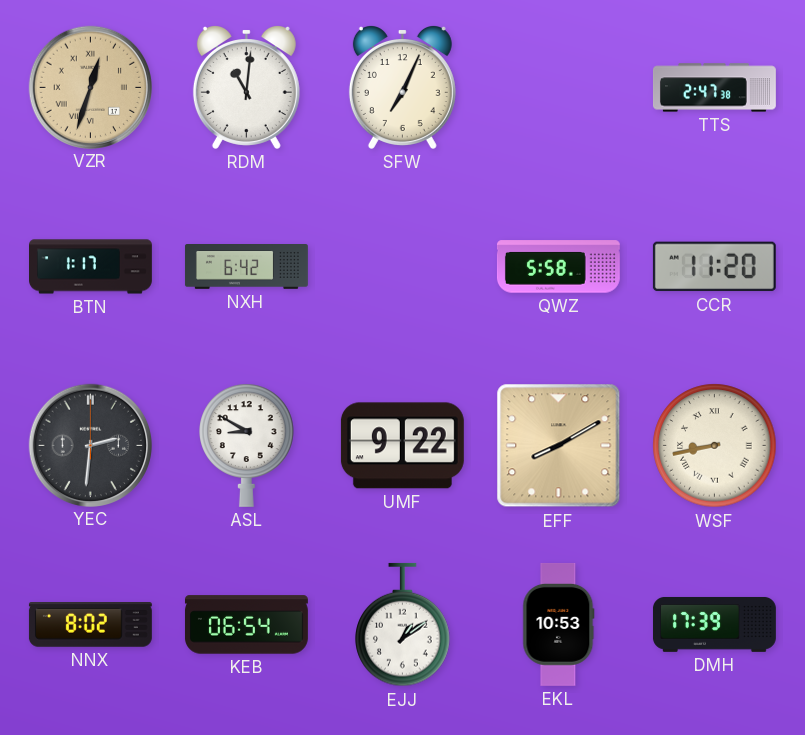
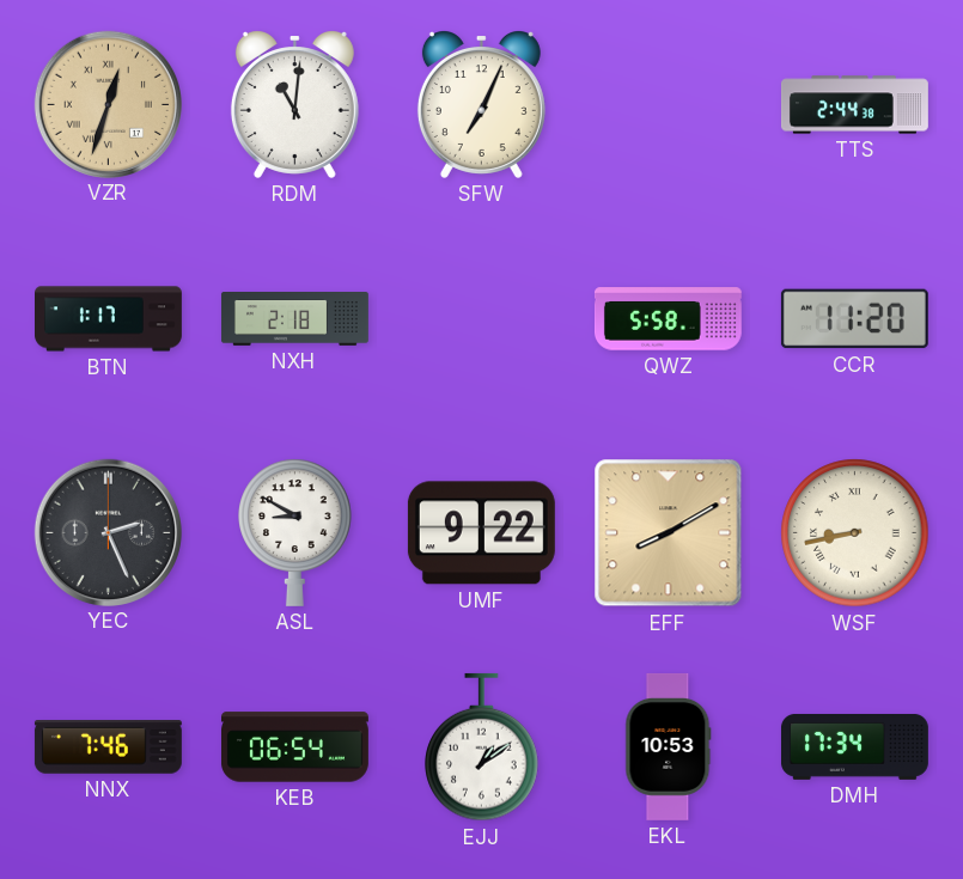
TTS: 2:47 -> 2:44
NXH: 6:42 -> 2:18
YEC: 2:31 -> 2:26
NNX: 8:02 -> 7:46
DMH: 17:39 -> 17:34
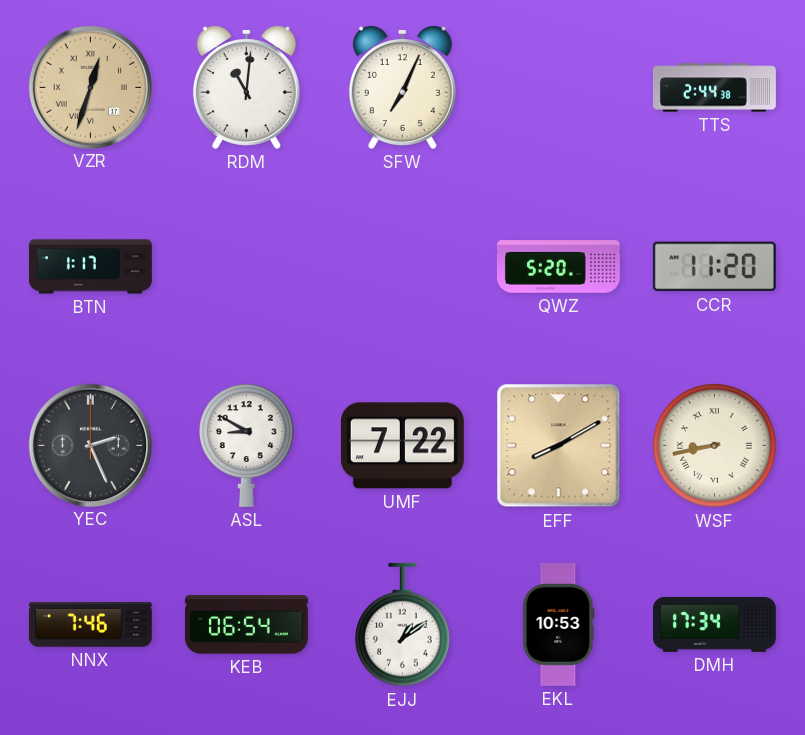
NXH: 2:18 -> none
QWZ: 5:58 -> 5:20
UMF: 9:22 -> 7:22
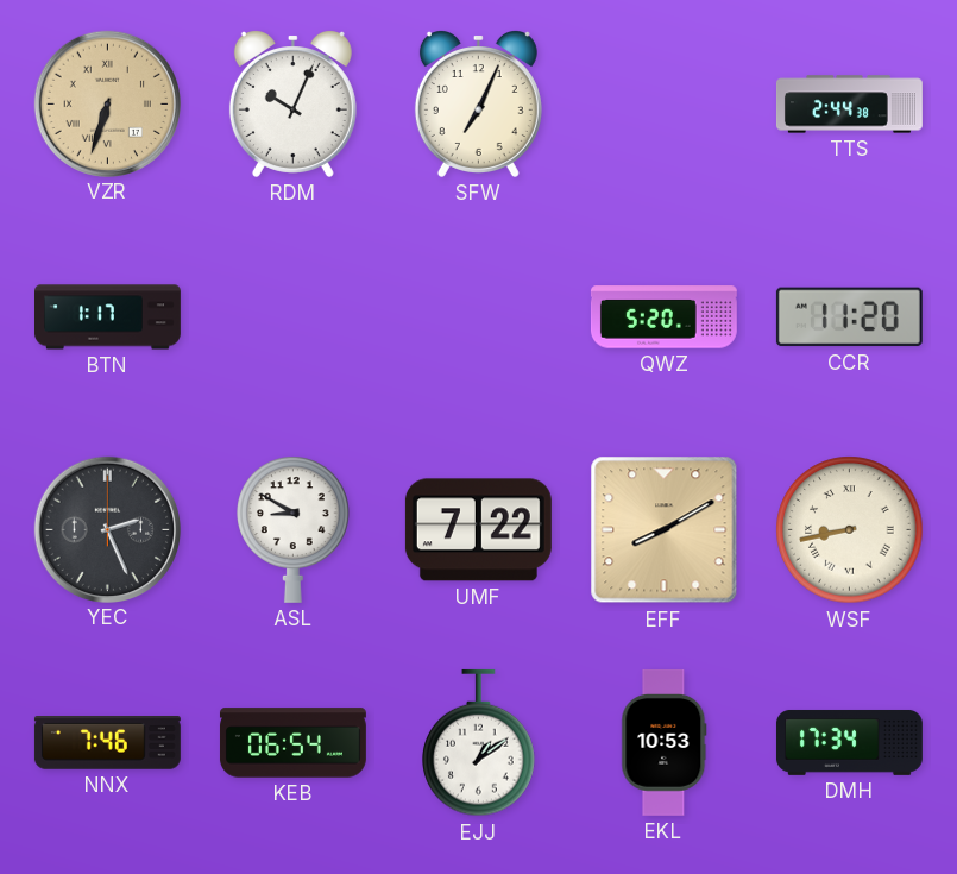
VZR: 12:33 -> 6:33
RDM: 11:01 -> 10:04
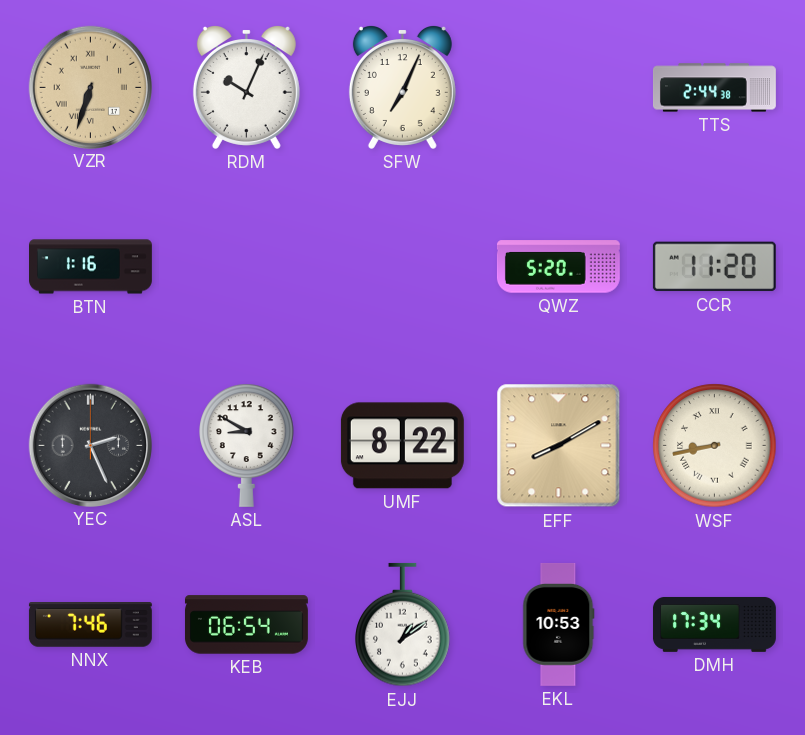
BTN: 1:17 -> 1:16
UMF: 7:22 -> 8:22
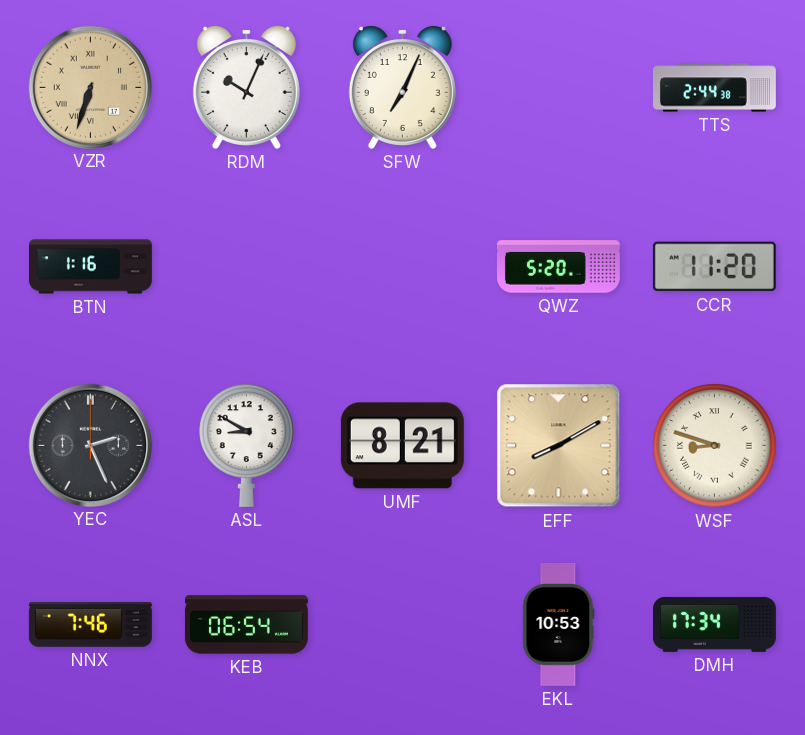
UMF: 8:22 -> 8:21
WSF: 8:43 -> 8:48
EJJ: 1:09 -> none
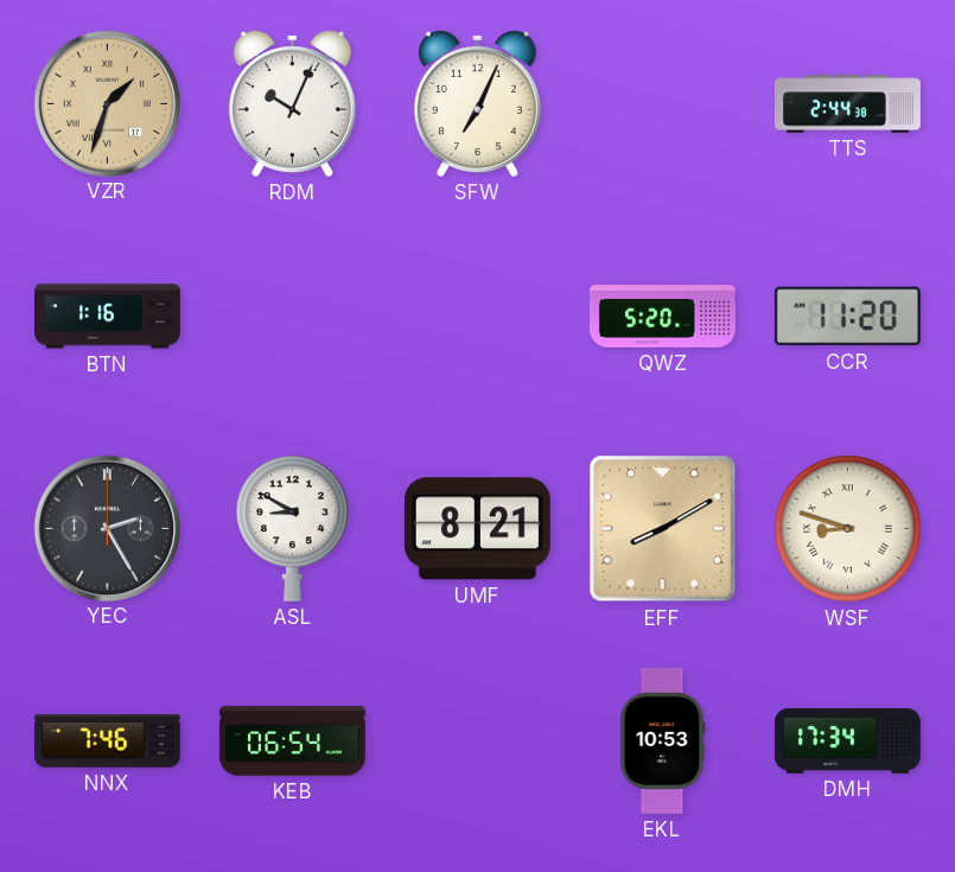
VZR: 6:33 -> 1:33
YEC: 2:26 -> 2:25
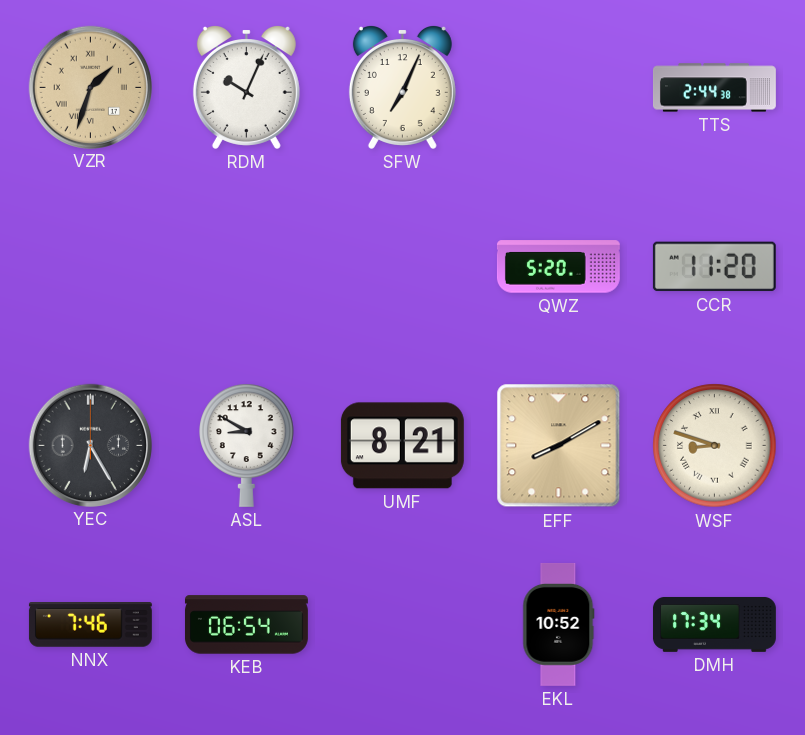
BTN: 1:16 -> none
YEC: 2:25 -> 6:25
EKL: 10:53 -> 10:52
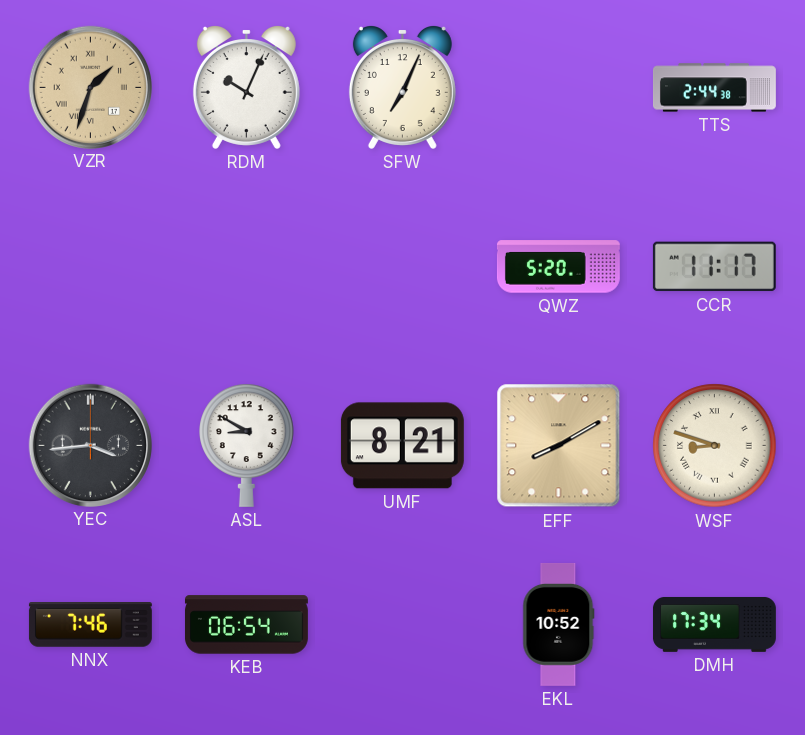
CCR: 11:20 -> 11:17
YEC: 6:25 -> 3:44
